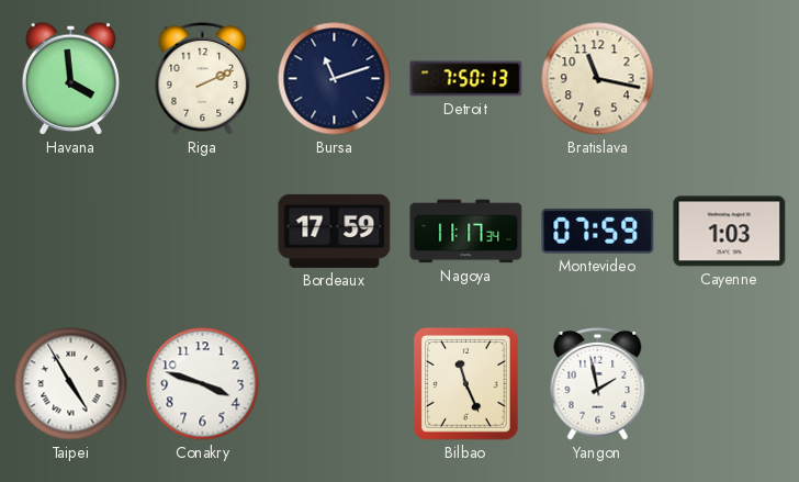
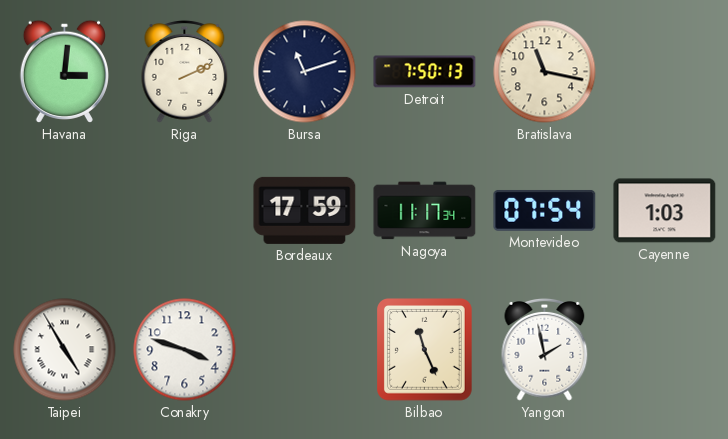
Havana: 3:59 -> 3:01
Montevideo: 07:59 -> 07:54
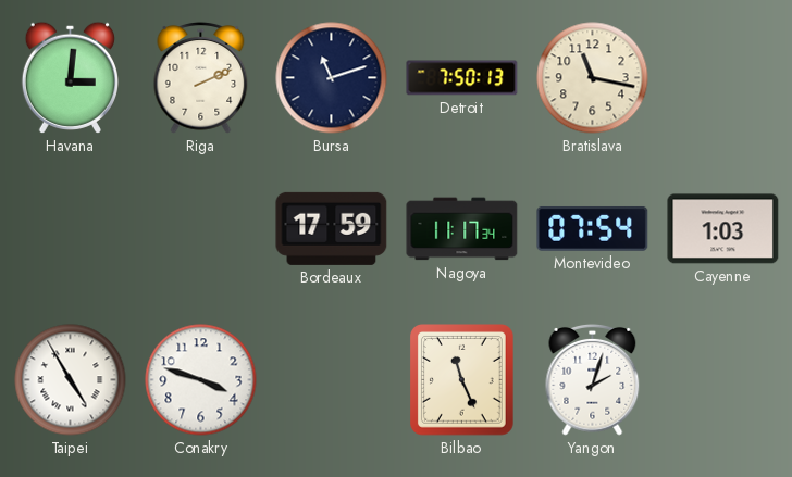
Yangon: 1:58 -> 2:03
